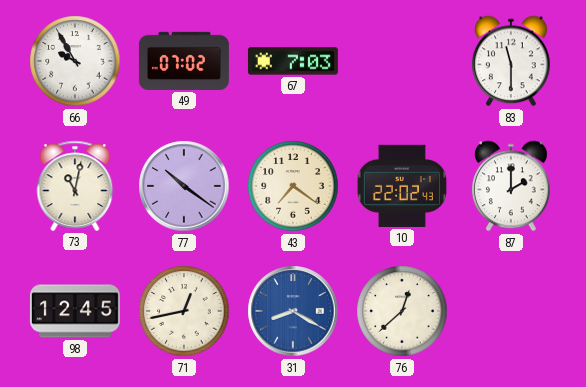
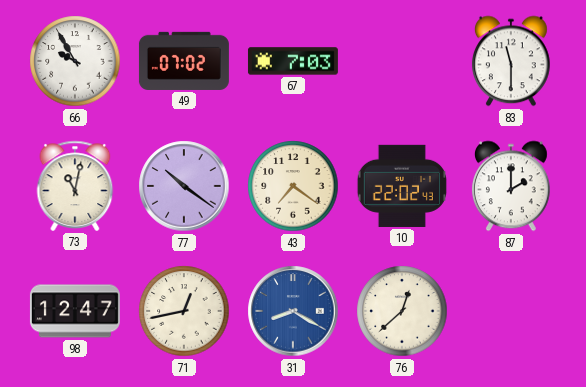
98: 12:45 -> 12:47
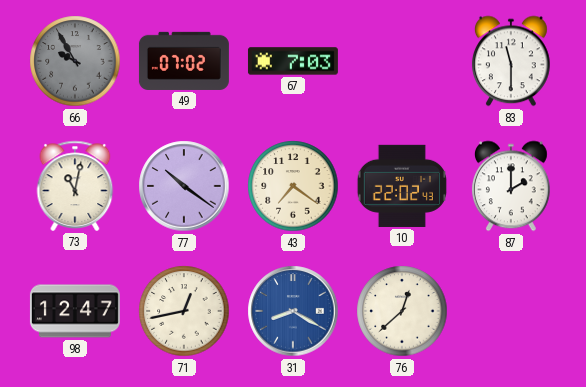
66 dial: white -> grey
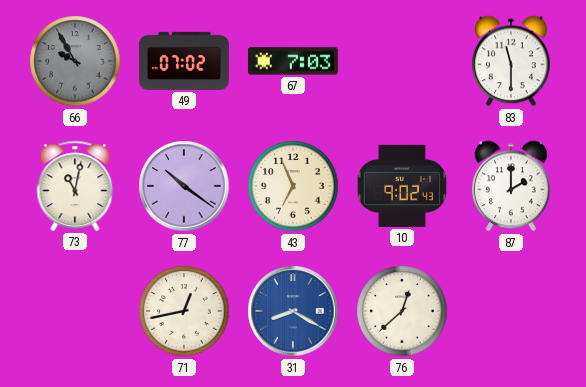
43: 7:21 -> 6:56
10: 22:02 -> 9:02
98: 12:47 -> none
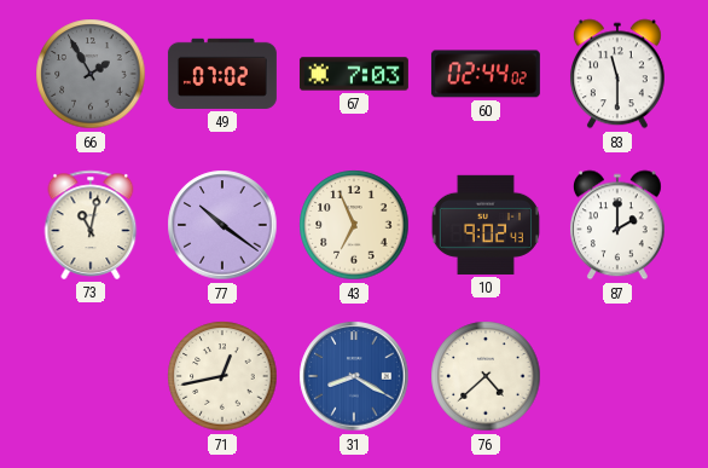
66: 9:55 -> 1:55
60: none -> 02:44
76: 12:38 -> 4:38
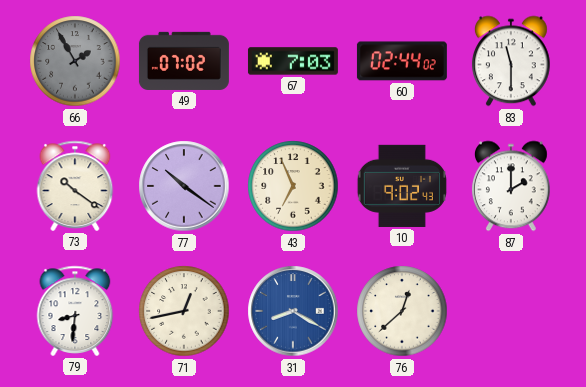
73: 11:02 -> 10:21
79: none -> 8:31
76: 4:38 -> 12:38
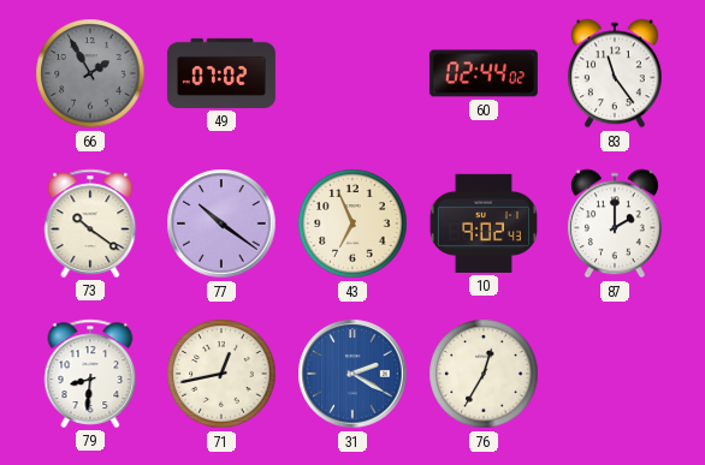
67: 7:03 -> none
83: 11:30 -> 11:24
31: 8:20 -> 2:20
76: 12:38 -> 12:35
